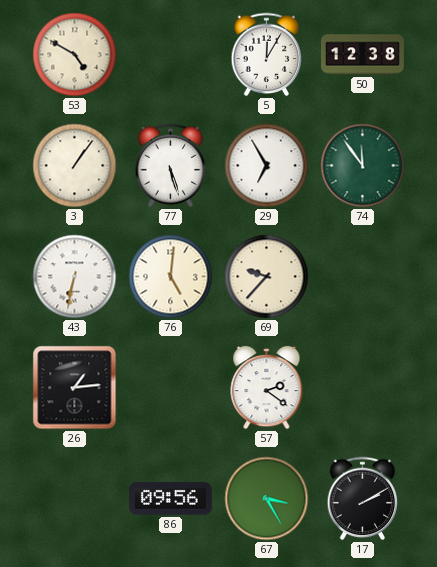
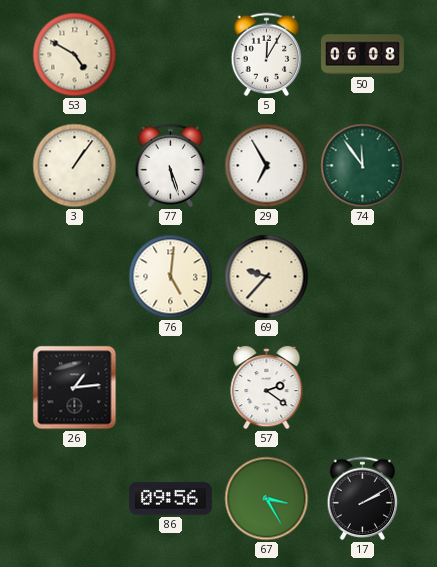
50: 12:38 -> 06:08
43: 6:32 -> none
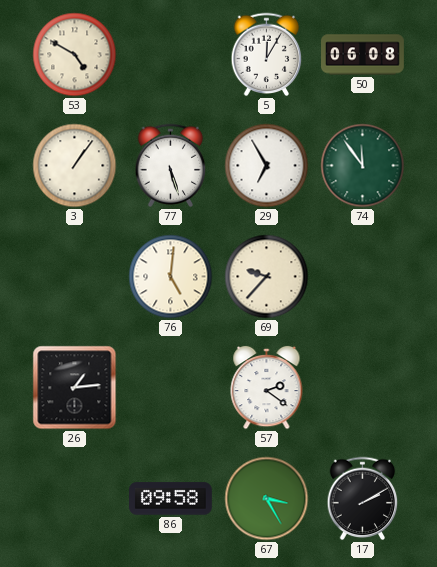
86: 09:56 -> 09:58
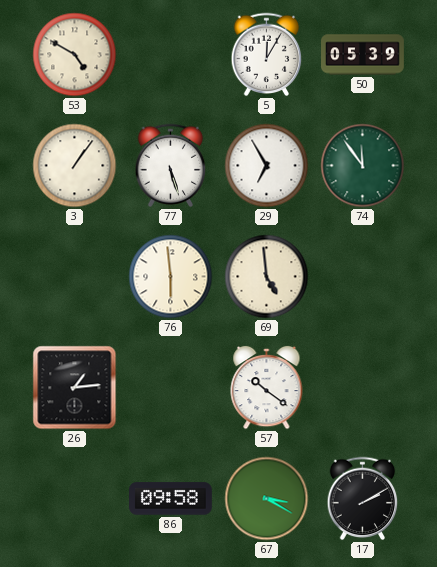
50: 06:08 -> 05:39
76: 5:01 -> 5:59
69: 9:37 -> 4:59
57: 2:21 -> 10:21
67: 3:25 -> 3:20
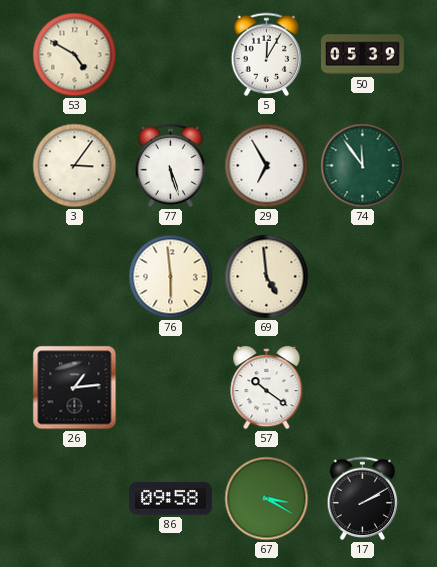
3: 1:06 -> 3:06
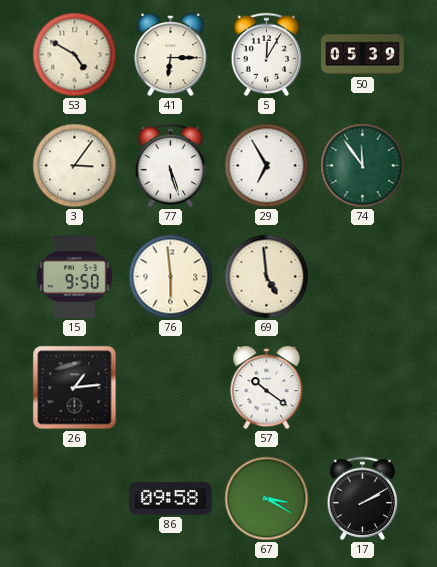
41: none -> 6:15
15: none -> 9:50
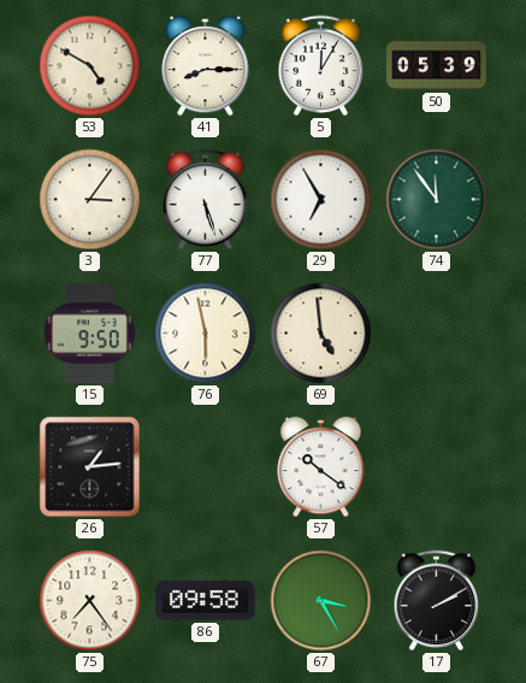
41: 6:15 -> 8:15
76: 5:59 -> 5:58
75: none -> 7:24
67: 3:20 -> 3:25
